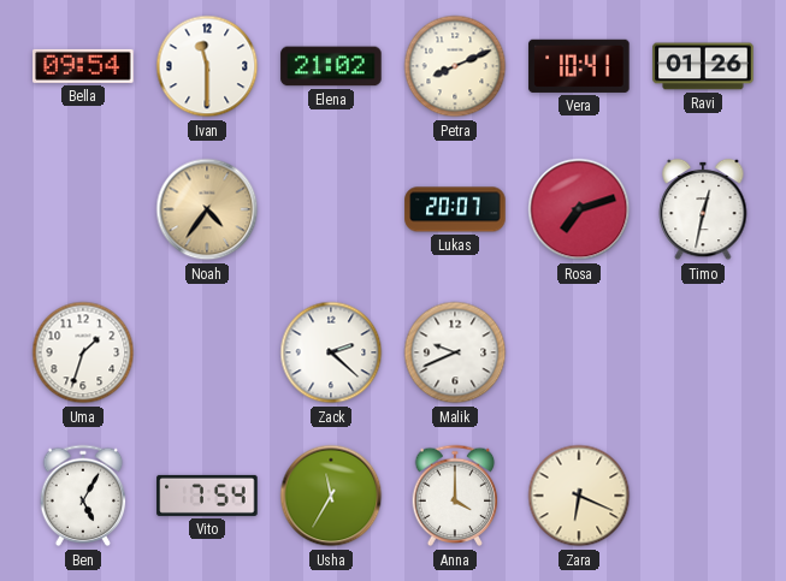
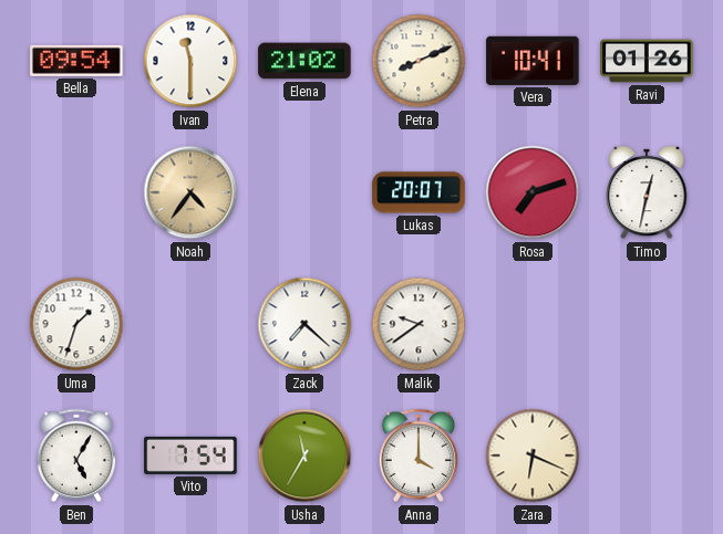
Zack: 2:22 -> 7:22
Malik: 9:41 -> 9:39
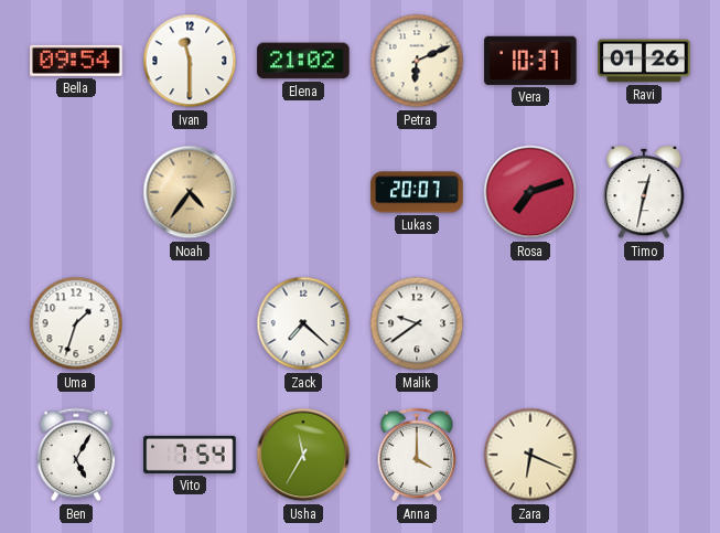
Petra: 8:11 -> 6:11
Vera: 10:41 -> 10:37
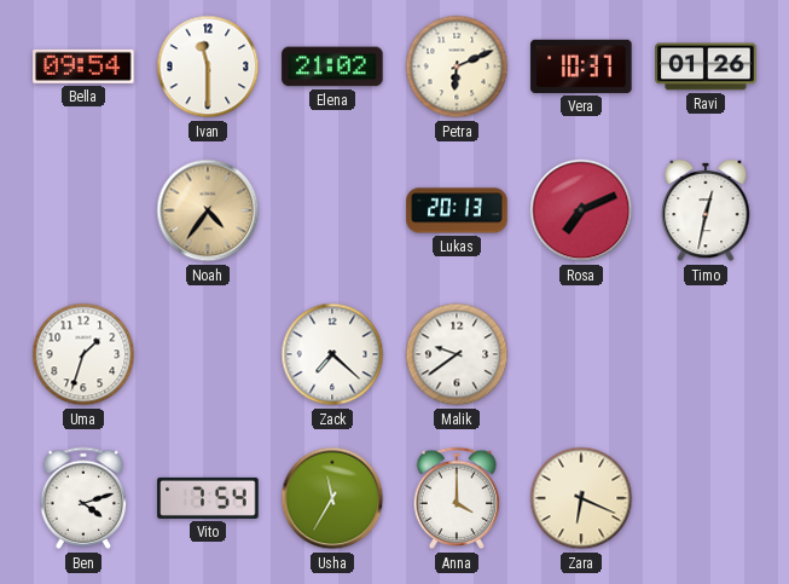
Lukas: 20:07 -> 20:13
Rosa: 7:12 -> 7:11
Ben: 5:05 -> 4:12
